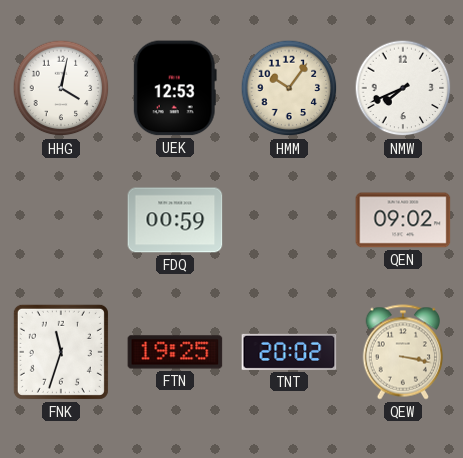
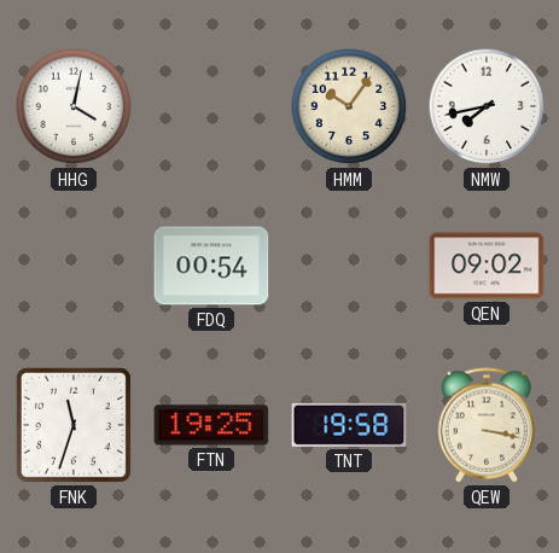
UEK: 12:53 -> none
NMW: 7:41 -> 7:43
FDQ: 00:59 -> 00:54
TNT: 20:02 -> 19:58
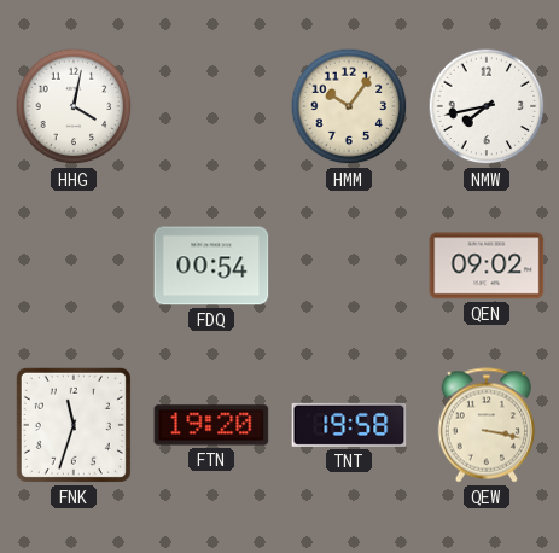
FTN: 19:25 -> 19:20
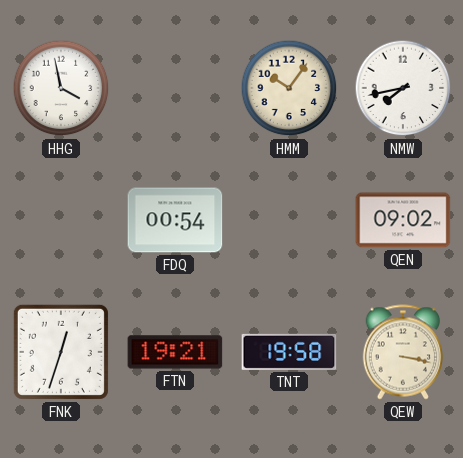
HHG: 4:02 -> 3:58
FNK: 11:33 -> 12:33
FTN: 19:20 -> 19:21
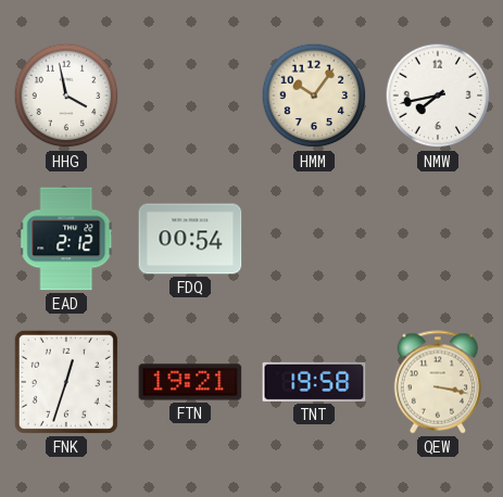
EAD: none -> 2:12
QEN: 09:02 -> none
